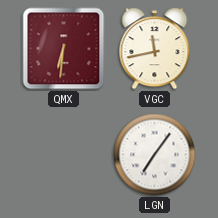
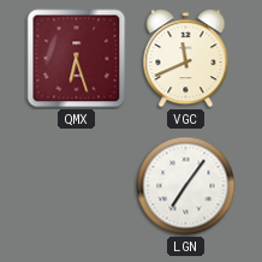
QMX: 6:31 -> 6:27
VGC: 11:43 -> 11:41
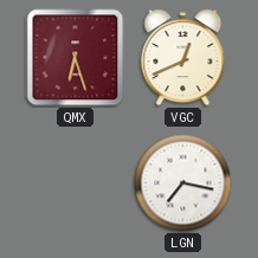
VGC: 11:41 -> 12:41
LGN: 7:06 -> 7:17
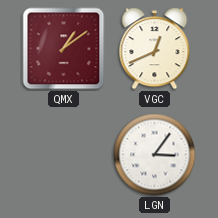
QMX: 6:27 -> 1:09
LGN: 7:17 -> 3:06
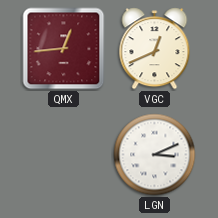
QMX: 1:09 -> 12:44
LGN: 3:06 -> 3:11
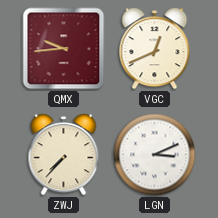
QMX: 12:44 -> 9:44
ZWJ: none -> 7:37
